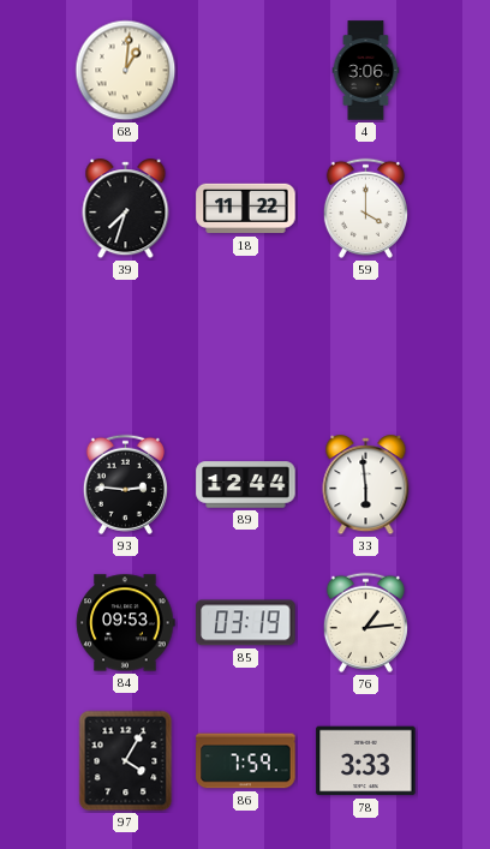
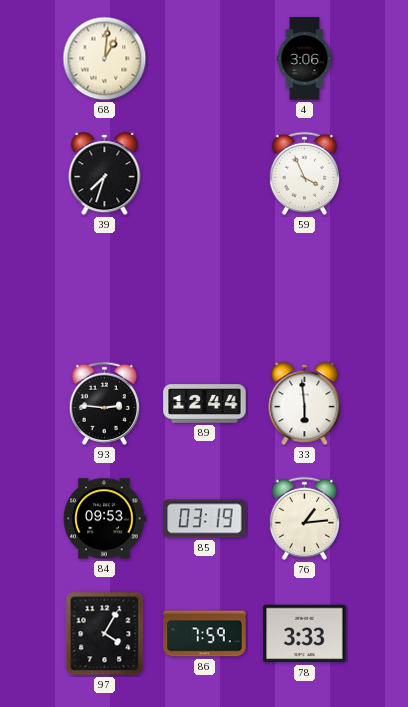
18: 11:22 -> none
59: 4:00 -> 3:56
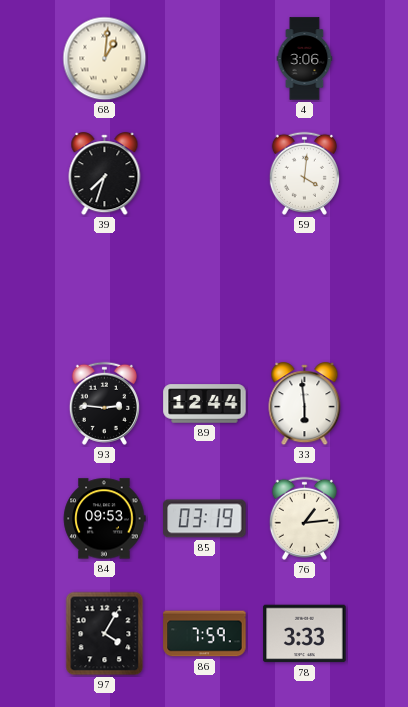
59: 3:56 -> 4:01
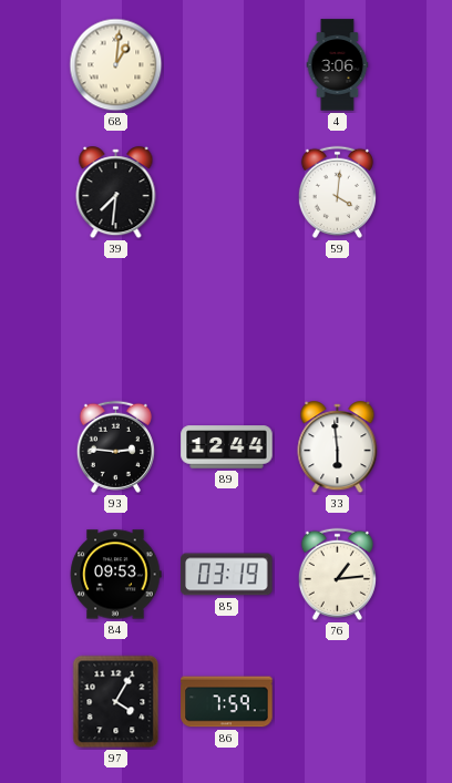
39: 7:33 -> 7:31
78: 3:33 -> none
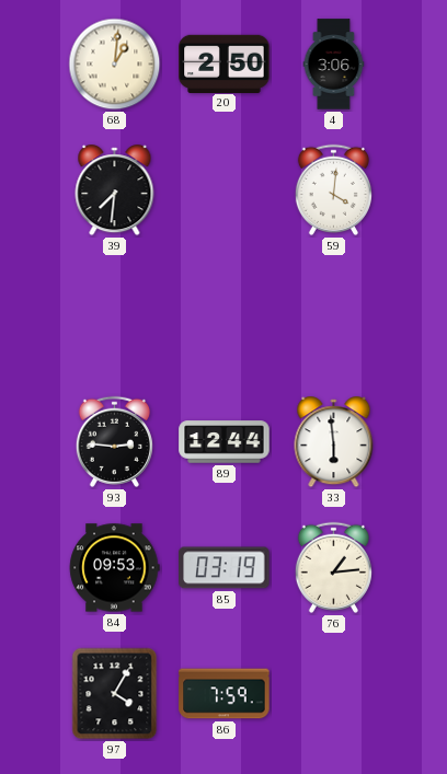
20: none -> 2:50
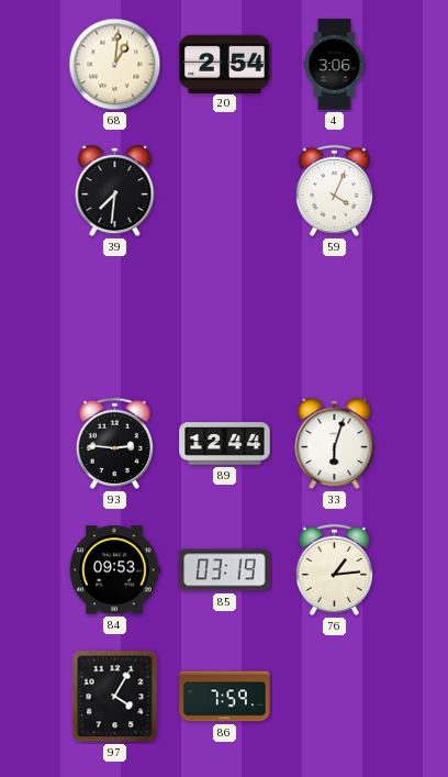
20: 2:50 -> 2:54
59: 4:01 -> 4:04
33: 5:59 -> 6:03
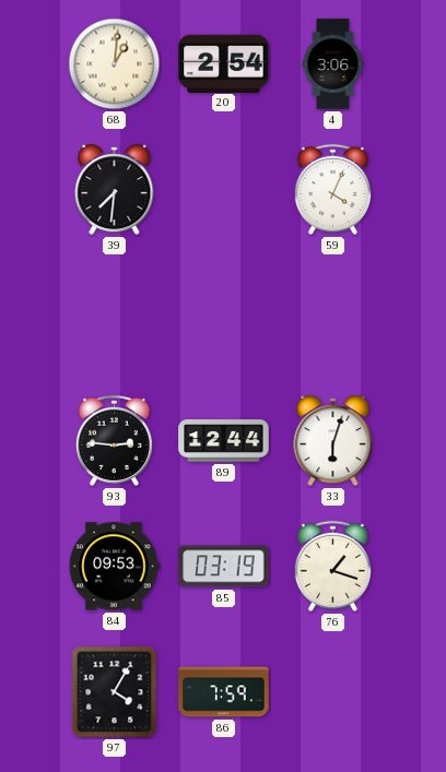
76: 1:14 -> 1:18
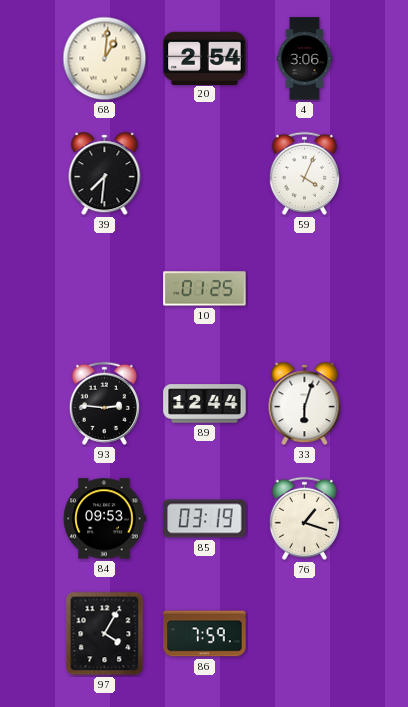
10: none -> 01:25
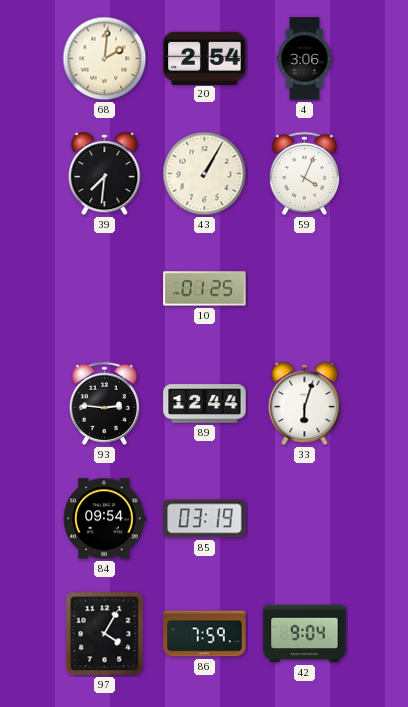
68: 1:01 -> 2:01
43: none -> 1:05
84: 09:53 -> 09:54
76: 1:18 -> none
42: none -> 9:04
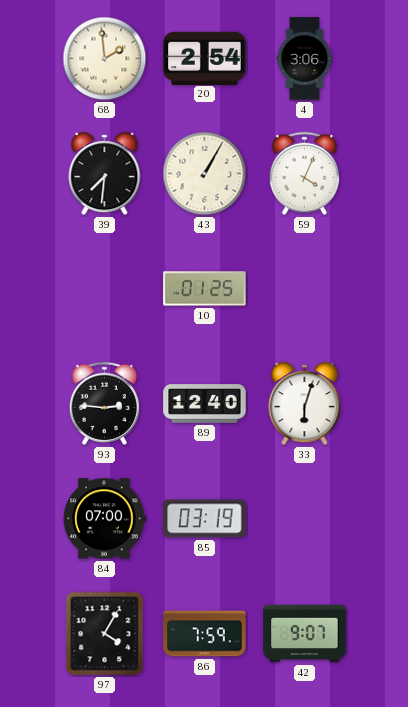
68: 2:01 -> 1:59
89: 12:44 -> 12:40
84: 09:54 -> 07:00
42: 9:04 -> 9:07
